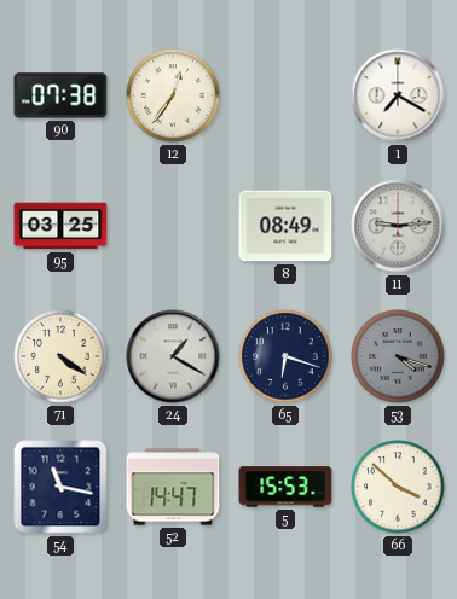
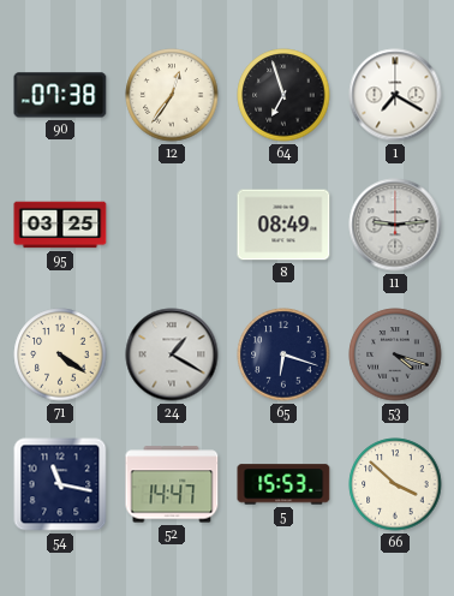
64: none -> 6:57
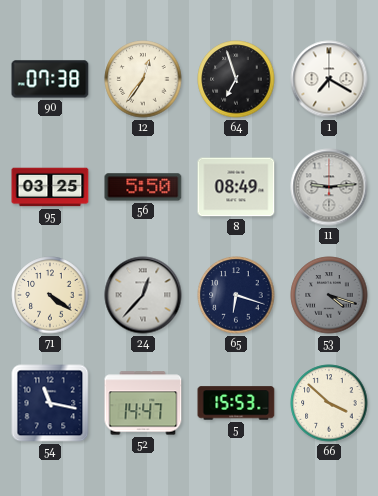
56: none -> 5:50
24: 1:20 -> 12:37
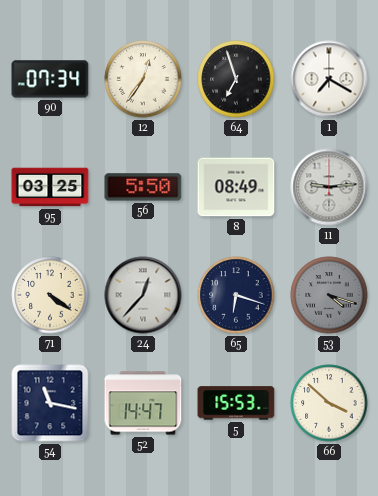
90: 07:38 -> 07:34
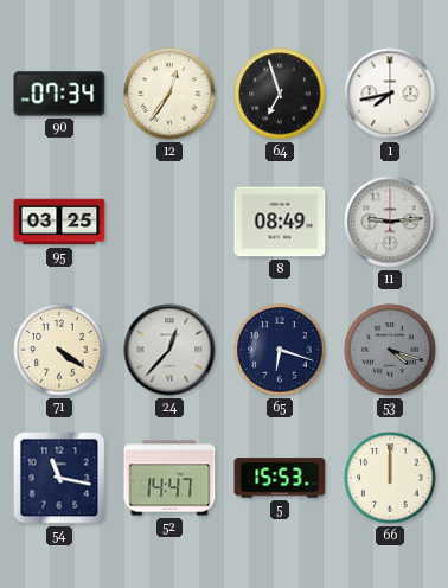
1: 7:20 -> 7:43
56: 5:50 -> none
66: 3:52 -> 12:00
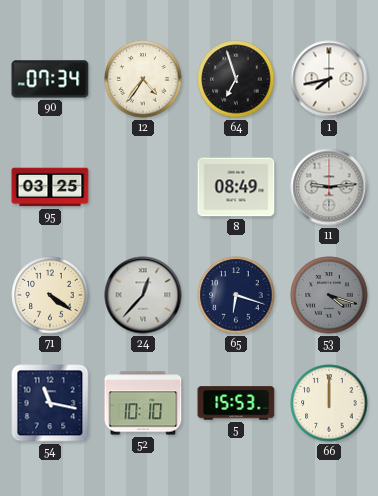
12: 12:36 -> 4:36
52: 14:47 -> 10:10
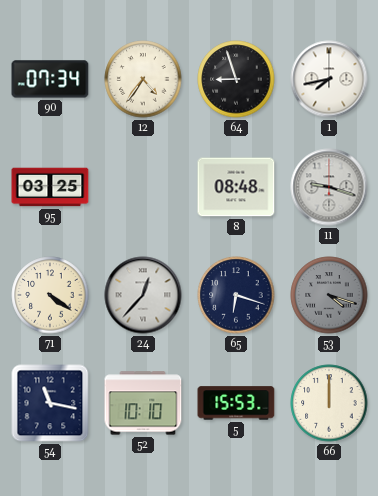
64: 6:57 -> 8:57
8: 08:49 -> 08:48
11: 9:14 -> 9:18
